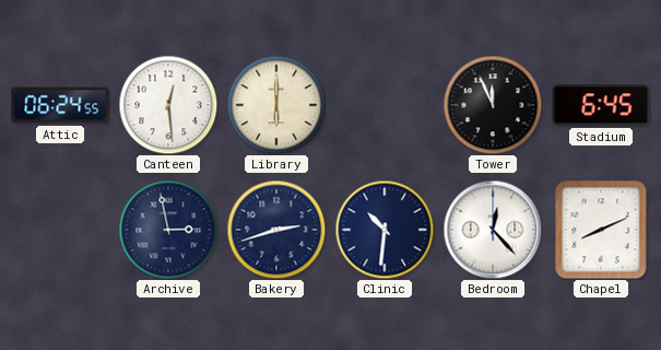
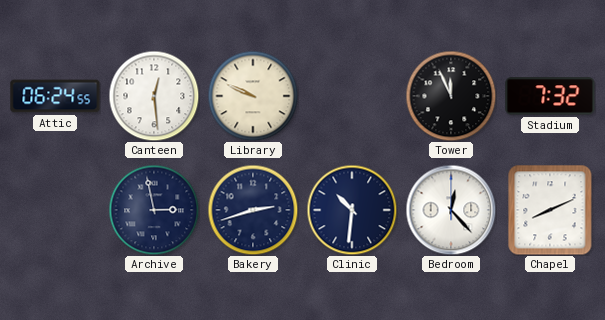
Library: 6:00 -> 9:49
Stadium: 6:45 -> 7:32
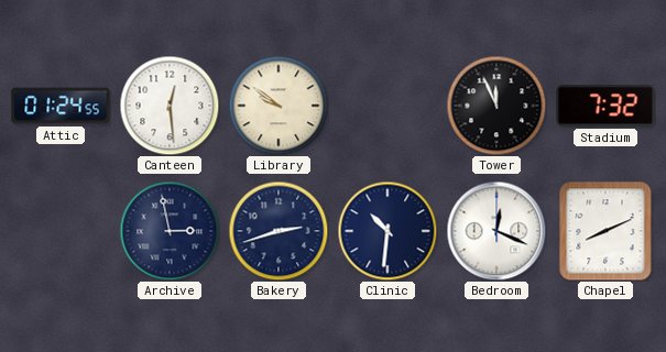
Attic: 06:24 -> 01:24
Library: 9:49 -> 9:51
Bedroom: 12:23 -> 12:19
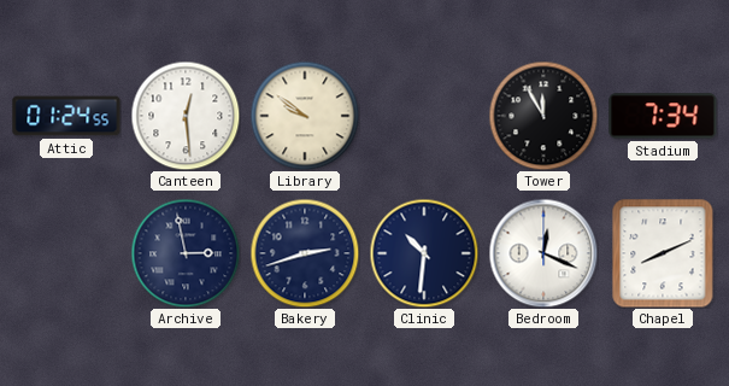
Tower: 11:56 -> 11:55
Stadium: 7:32 -> 7:34
